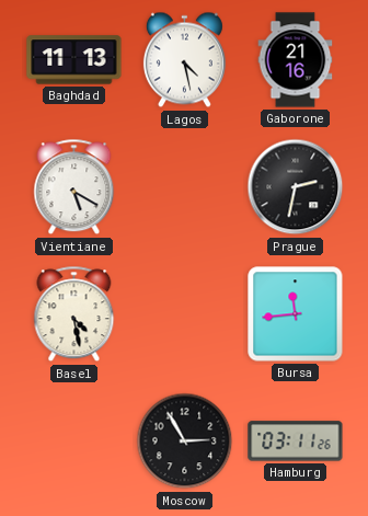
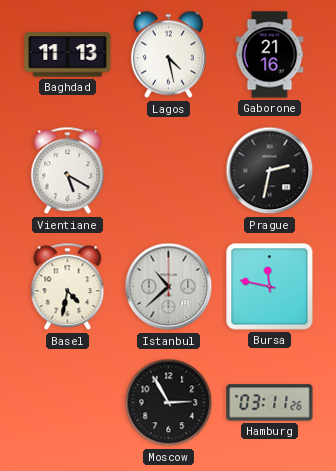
Basel: 4:28 -> 4:32
Istanbul: none -> 10:38
Bursa: 11:44 -> 11:47
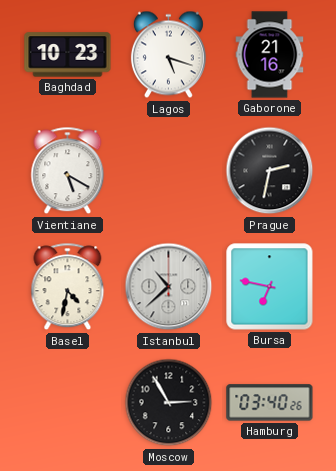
Baghdad: 11:13 -> 10:23
Lagos: 4:28 -> 5:18
Bursa: 11:47 -> 6:47
Hamburg: 03:11 -> 03:40
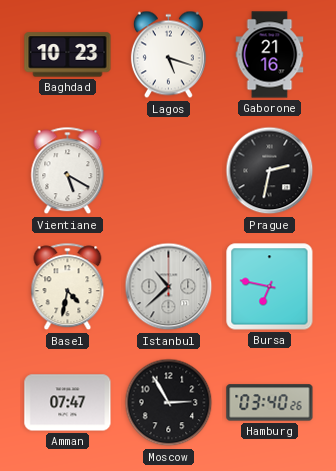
Amman: none -> 07:47
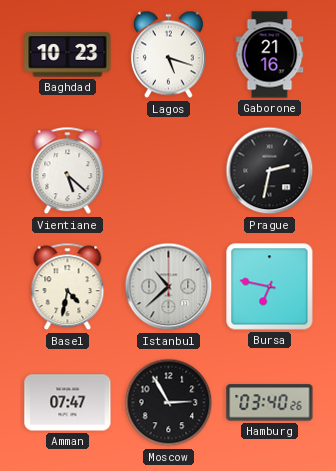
Vientiane: 5:20 -> 5:22
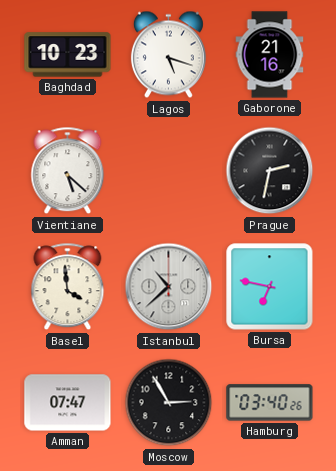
Basel: 4:32 -> 3:59
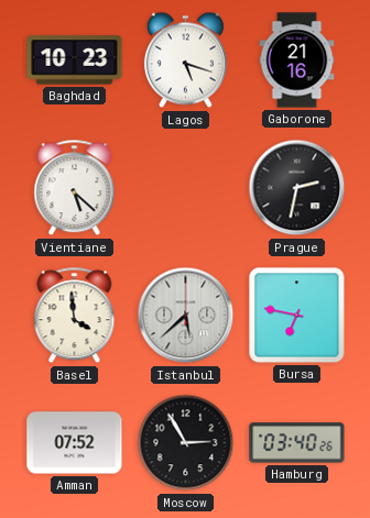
Istanbul: 10:38 -> 5:38
Amman: 07:47 -> 07:52
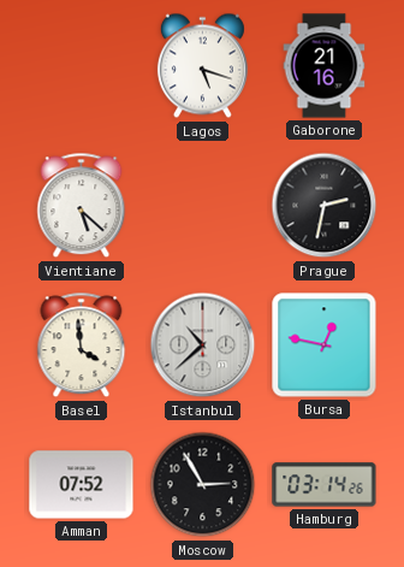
Baghdad: 10:23 -> none
Istanbul: 5:38 -> 10:38
Bursa: 6:47 -> 12:47
Hamburg: 03:40 -> 03:14
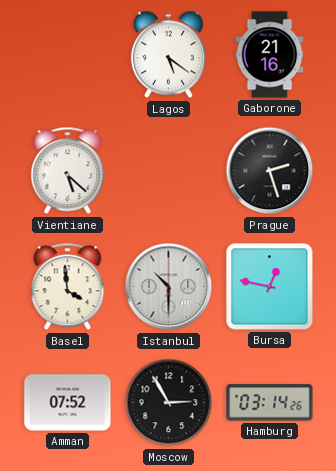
Lagos: 5:18 -> 5:21
Prague: 2:32 -> 2:27
Istanbul: 10:38 -> 10:30
